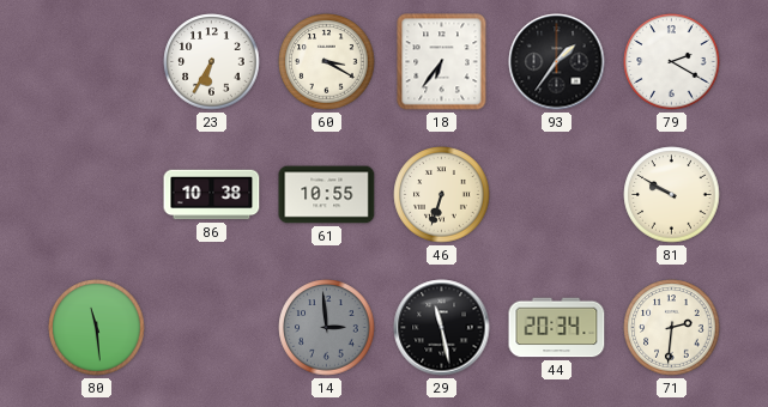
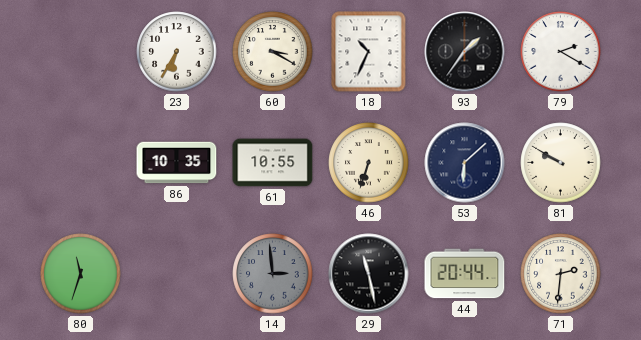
18: 6:36 -> 10:34
86: 10:38 -> 10:35
53: none -> 6:08
80: 11:29 -> 11:33
44: 20:34 -> 20:44
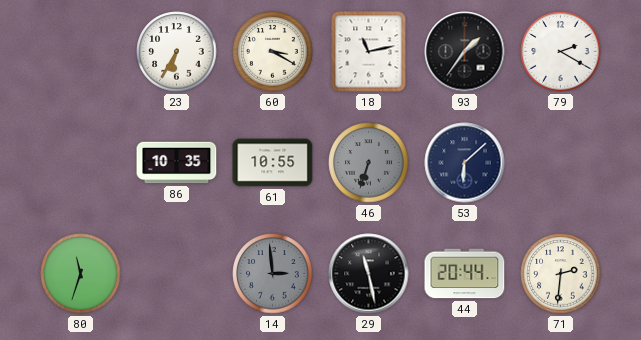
18: 10:34 -> 11:13
46 dial: cream -> grey
81: 9:50 -> none
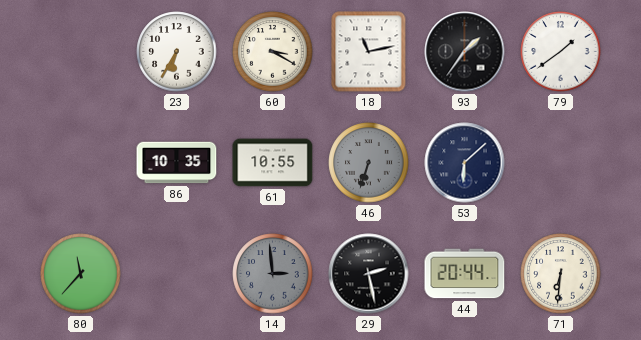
79: 2:20 -> 1:39
80: 11:33 -> 11:37
29: 11:28 -> 2:28
71: 2:31 -> 6:31
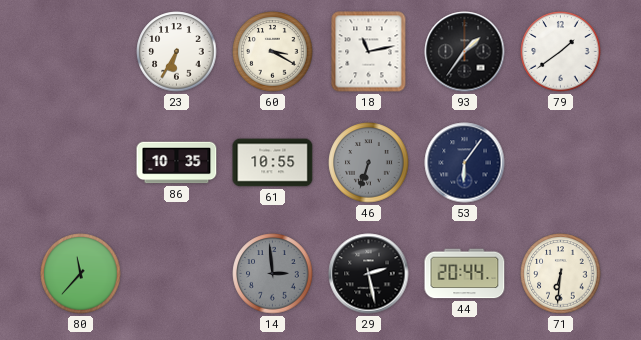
53: 6:08 -> 6:06
